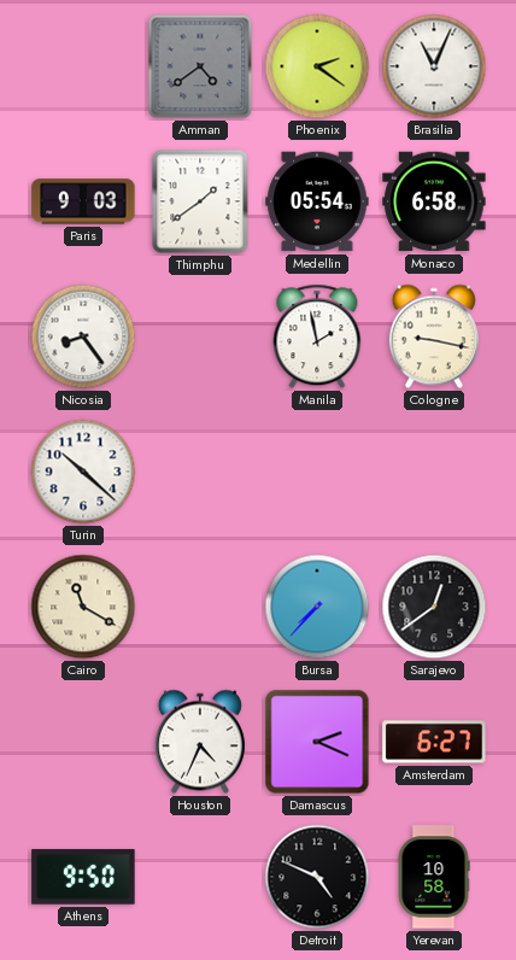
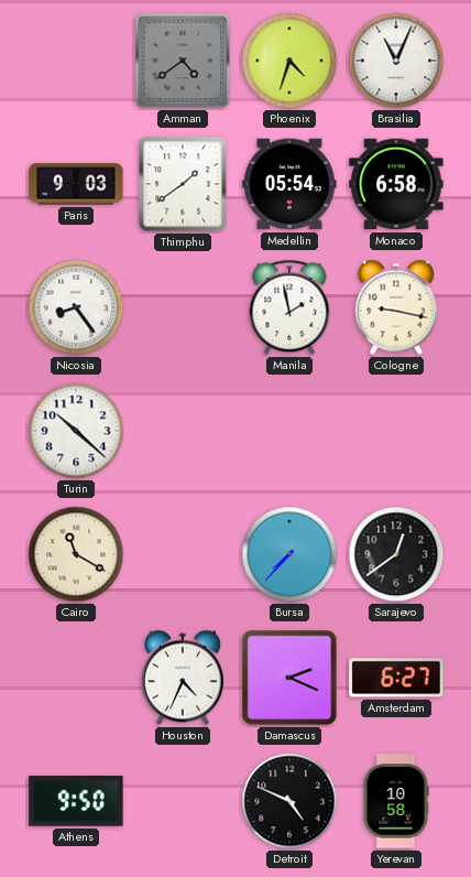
Phoenix: 2:21 -> 4:33
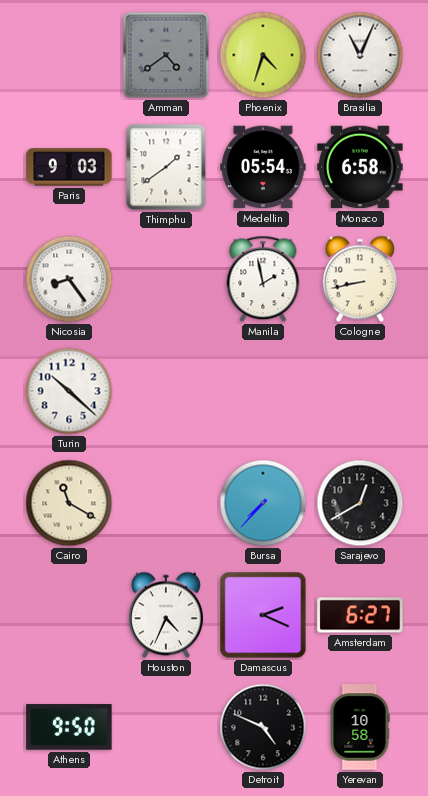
Cologne: 9:17 -> 8:43
Sarajevo: 12:39 -> 12:40
